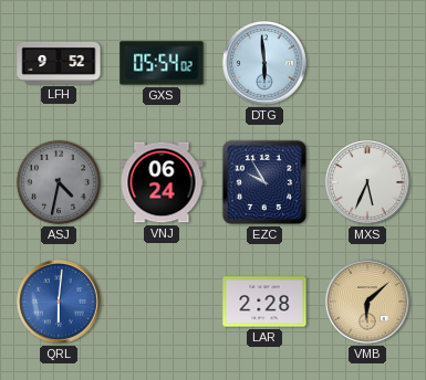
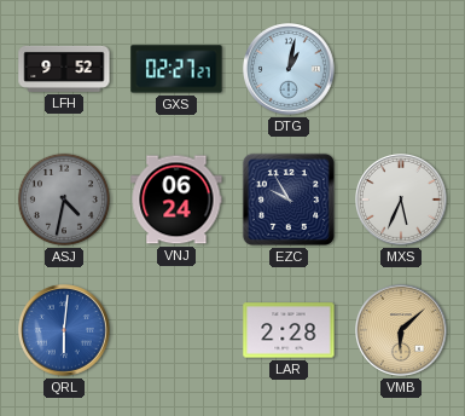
GXS: 05:54 -> 02:27
DTG: 5:59 -> 1:02
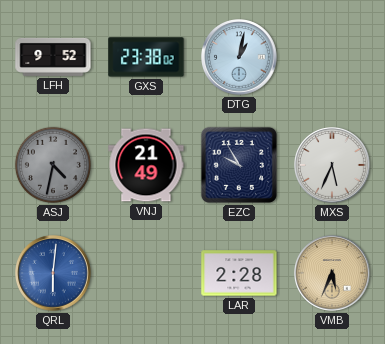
GXS: 02:27 -> 23:38
VNJ: 06:24 -> 21:49
VMB: 6:08 -> 5:34
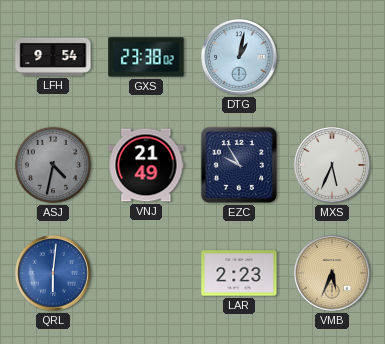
LFH: 9:52 -> 9:54
LAR: 2:28 -> 2:23
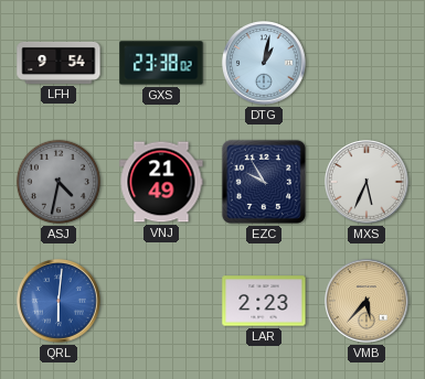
VMB: 5:34 -> 5:37
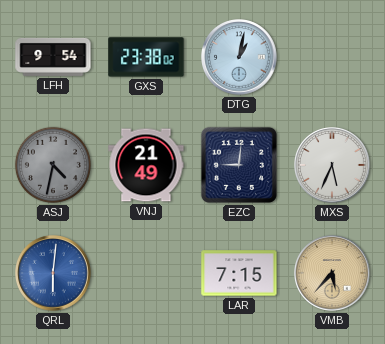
EZC: 9:55 -> 9:01
LAR: 2:23 -> 7:15
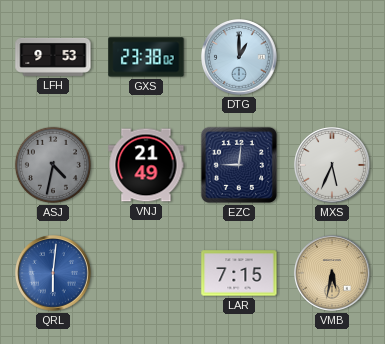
LFH: 9:54 -> 9:53
DTG: 1:02 -> 1:00
VMB: 5:37 -> 5:32
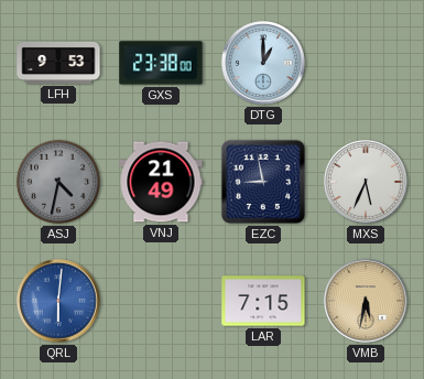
GXS: 23:38:02 -> 23:38:00
EZC: 9:01 -> 8:58
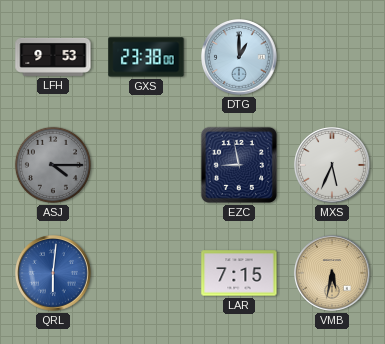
ASJ: 4:32 -> 4:15
VNJ: 21:49 -> none
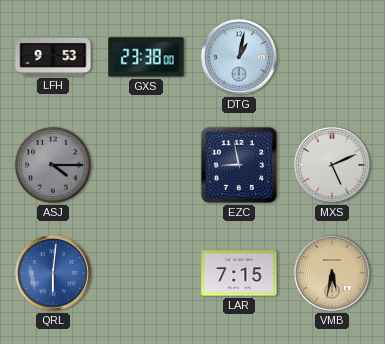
DTG: 1:00 -> 1:02
MXS: 5:34 -> 5:11
